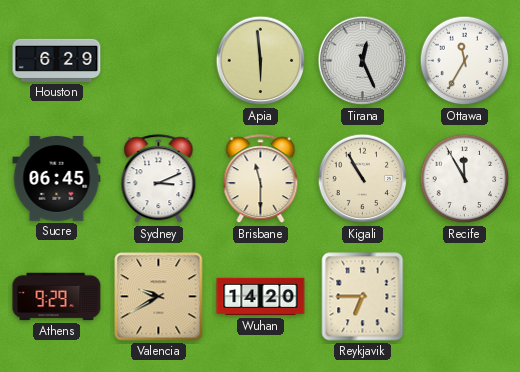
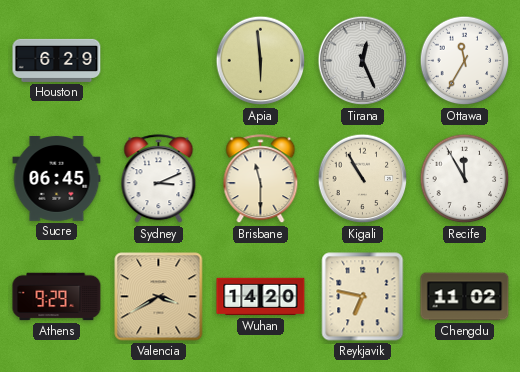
Valencia: 9:40 -> 3:40
Reykjavik: 6:45 -> 6:47
Chengdu: none -> 11:02
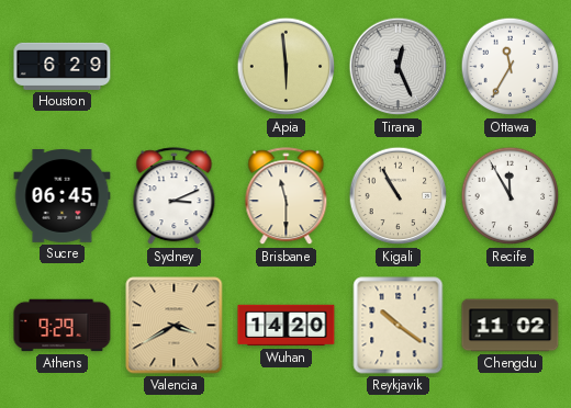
Reykjavik: 6:47 -> 10:21
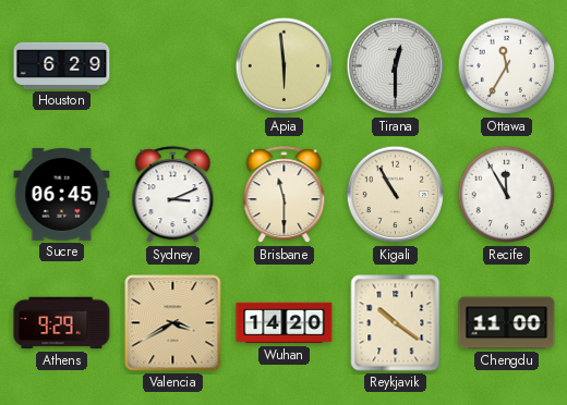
Tirana: 12:26 -> 12:30
Chengdu: 11:02 -> 11:00
